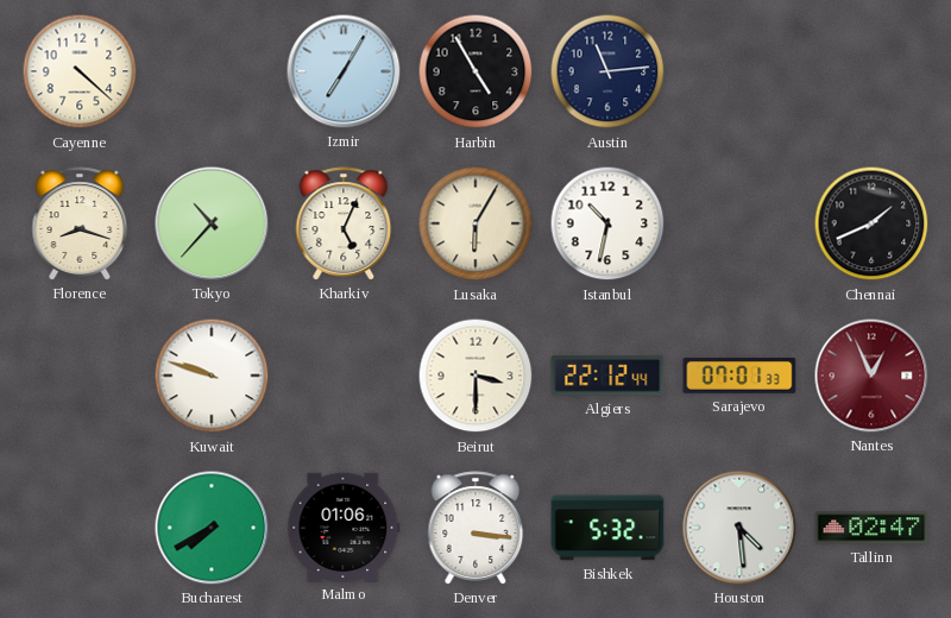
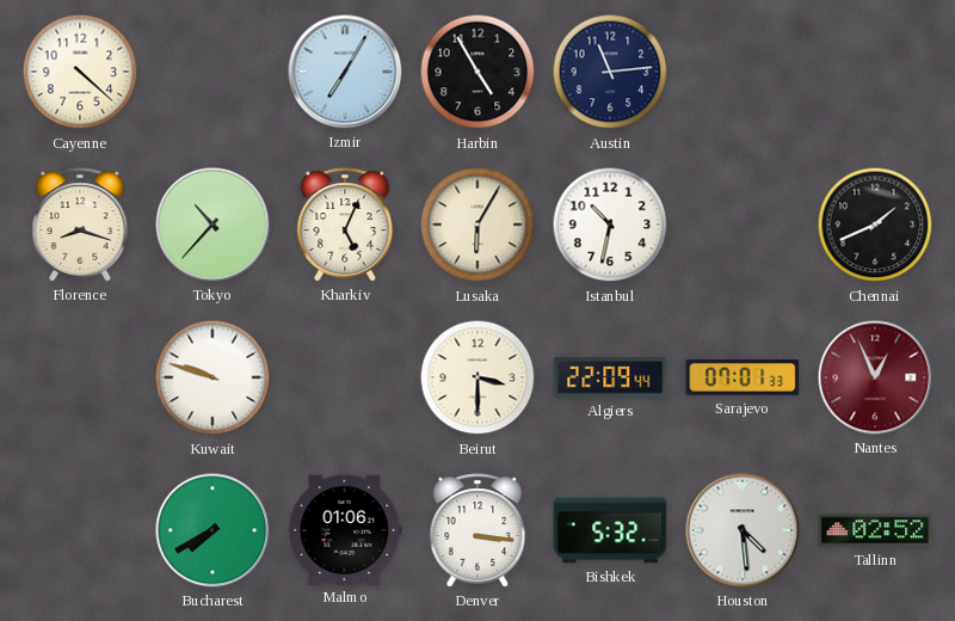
Algiers: 22:12 -> 22:09
Tallinn: 02:47 -> 02:52
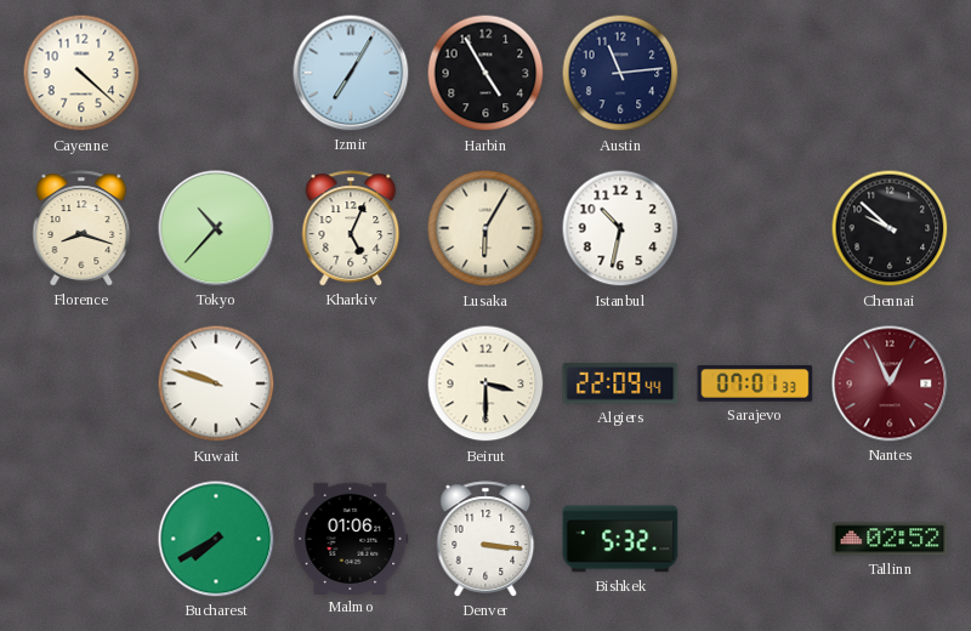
Chennai: 1:41 -> 9:52
Houston: 4:29 -> none
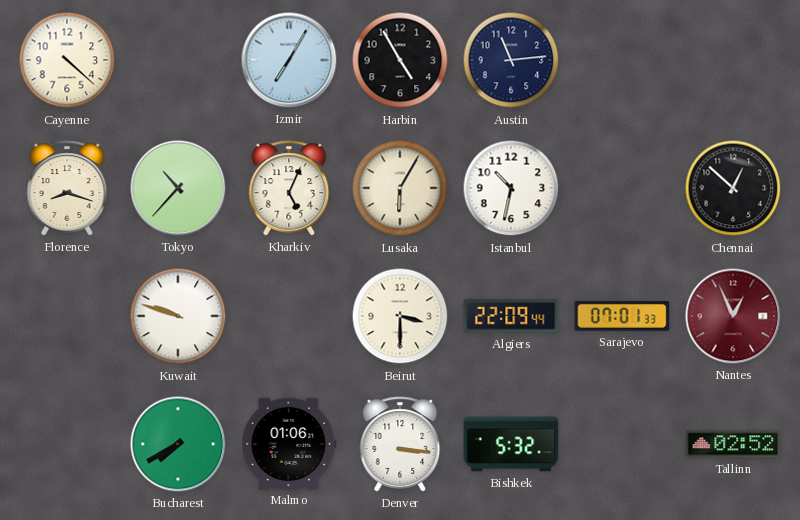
Chennai: 9:52 -> 12:52
